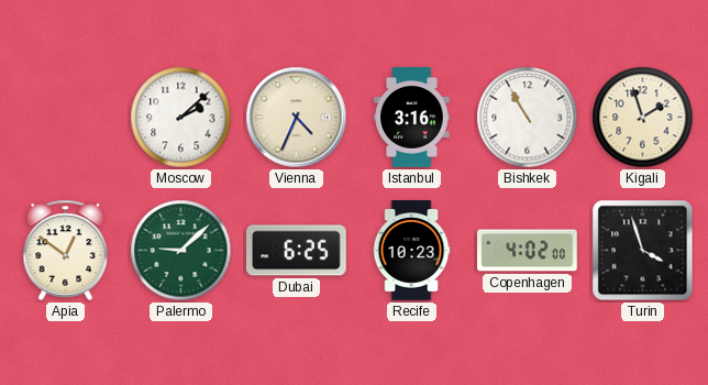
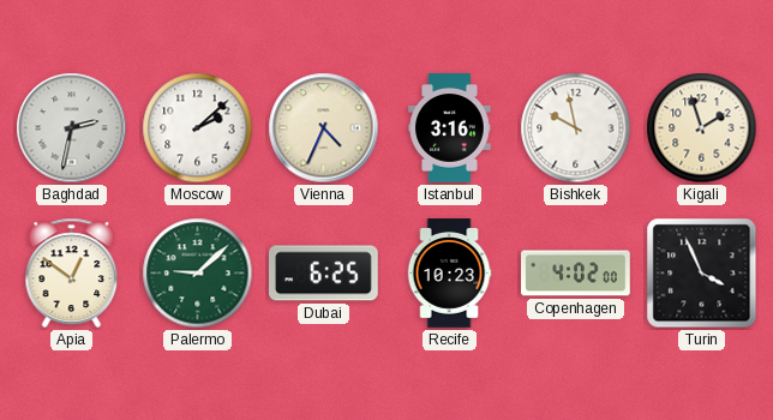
Baghdad: none -> 2:32
Bishkek: 10:55 -> 9:58
Turin: 3:57 -> 3:56
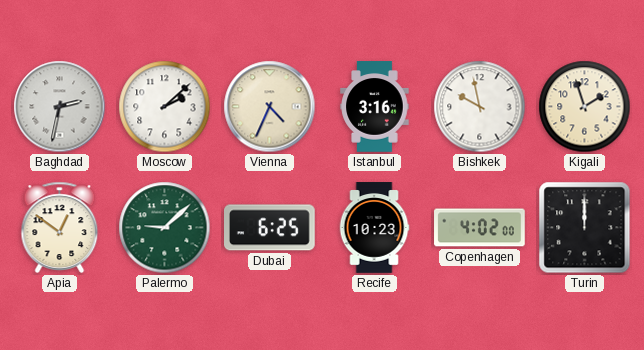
Turin: 3:56 -> 12:00
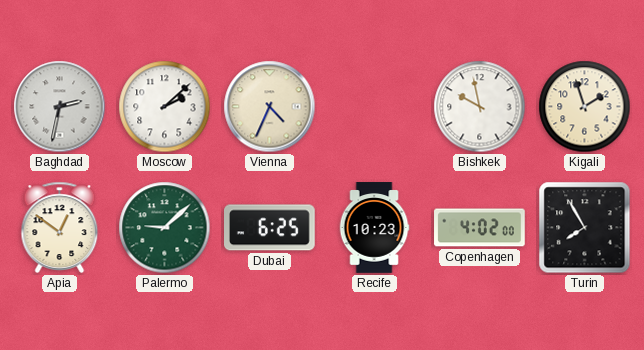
Istanbul: 3:16 -> none
Turin: 12:00 -> 7:55
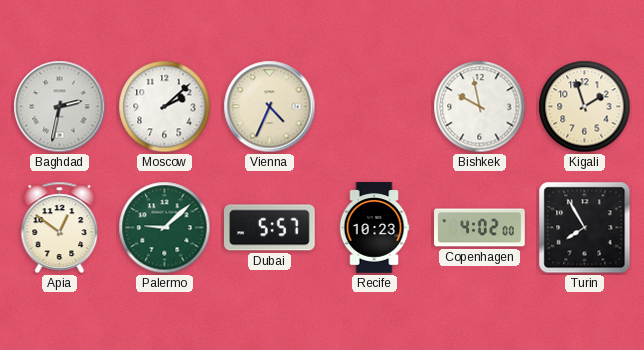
Dubai: 6:25 -> 5:57
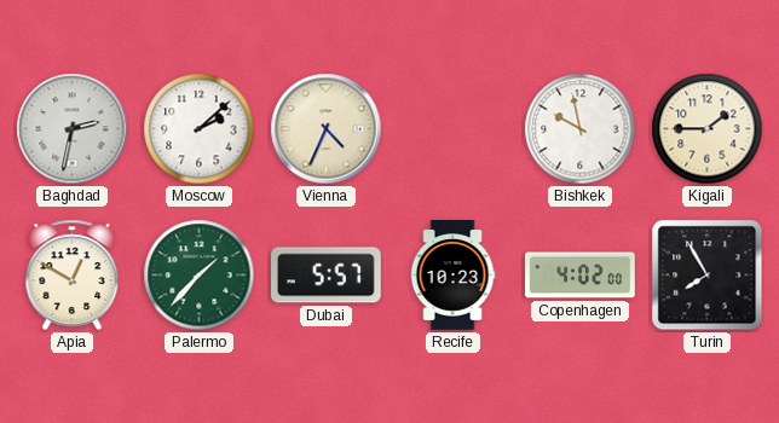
Kigali: 1:57 -> 1:45
Apia: 12:51 -> 12:50
Palermo: 9:08 -> 1:37
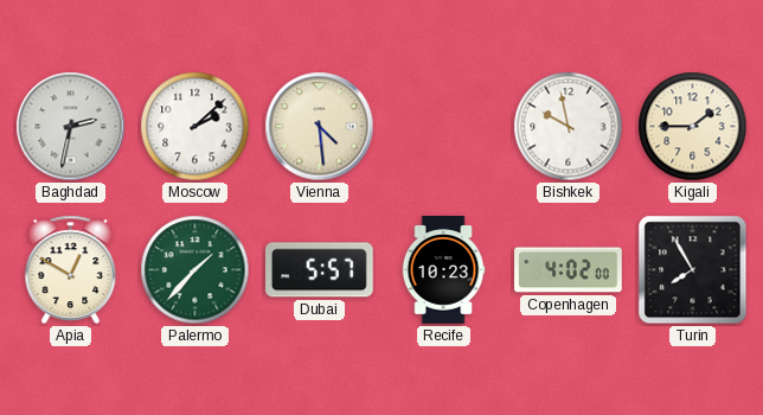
Vienna: 4:34 -> 4:29
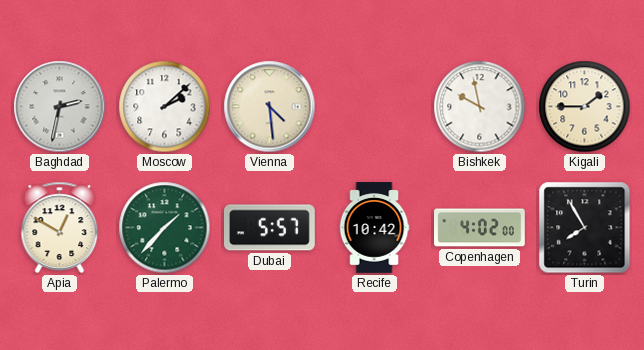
Recife: 10:23 -> 10:42
